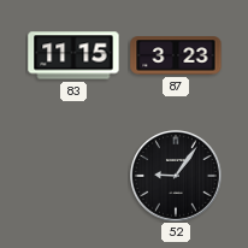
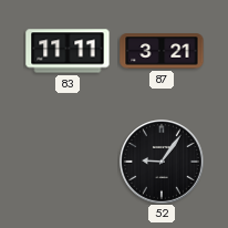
83: 11:15 -> 11:11
87: 3:23 -> 3:21
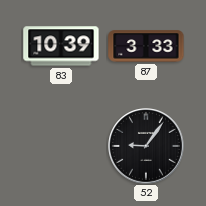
83: 11:11 -> 10:39
87: 3:21 -> 3:33
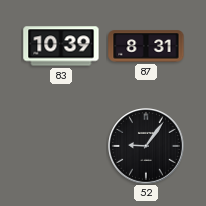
87: 3:33 -> 8:31
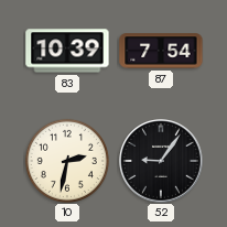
87: 8:31 -> 7:54
10: none -> 2:32
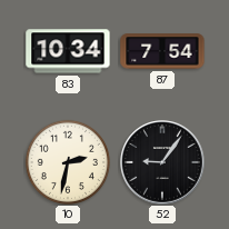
83: 10:39 -> 10:34
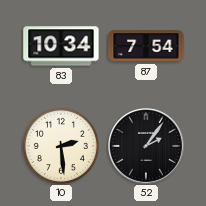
10: 2:32 -> 2:29
52: 9:06 -> 2:06
